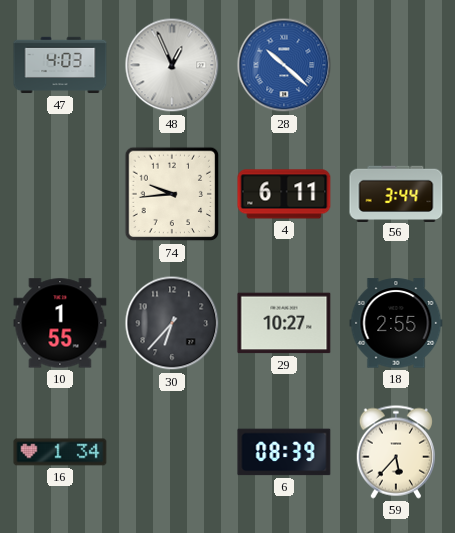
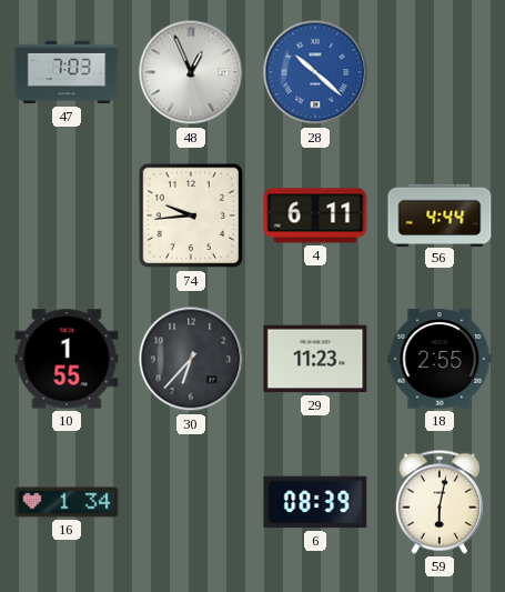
47: 4:03 -> 7:03
56: 3:44 -> 4:44
29: 10:27 -> 11:23
59: 5:37 -> 6:02
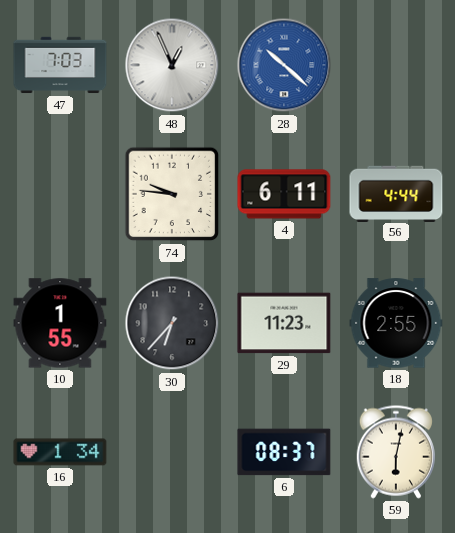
74: 9:44 -> 9:46
6: 08:39 -> 08:37
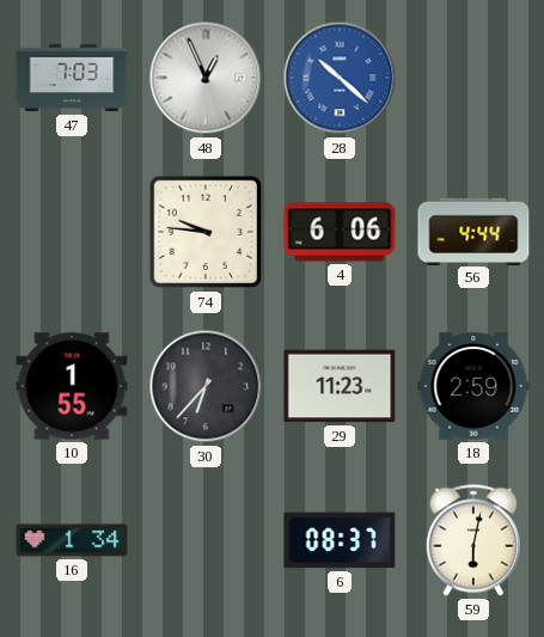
4: 6:11 -> 6:06
18: 2:55 -> 2:59
